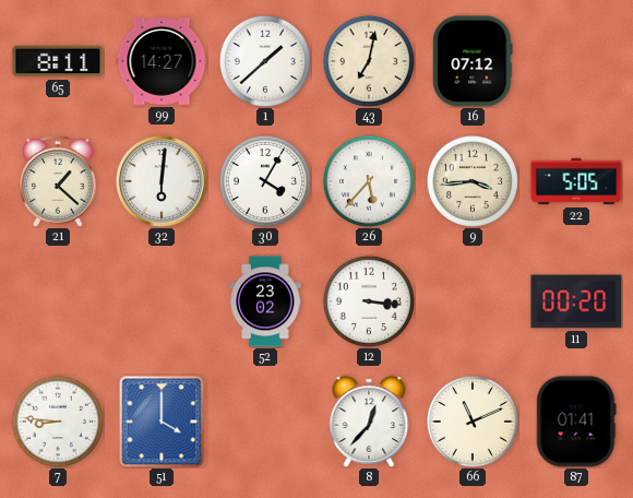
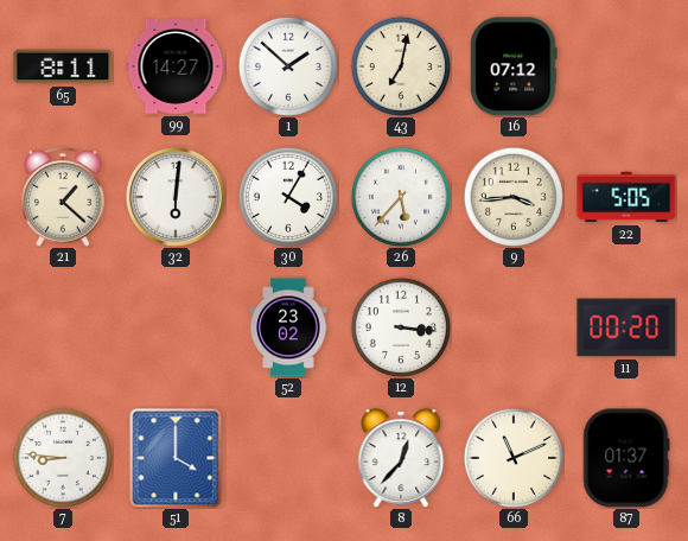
1: 1:38 -> 1:52
87: 01:41 -> 01:37
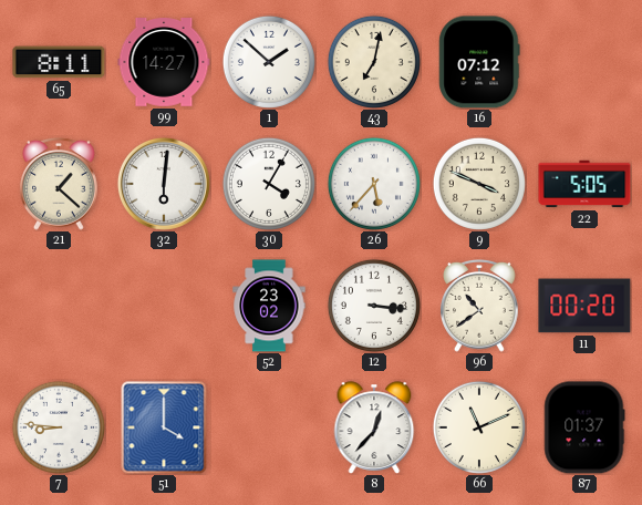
9: 3:44 -> 3:49
96: none -> 10:39
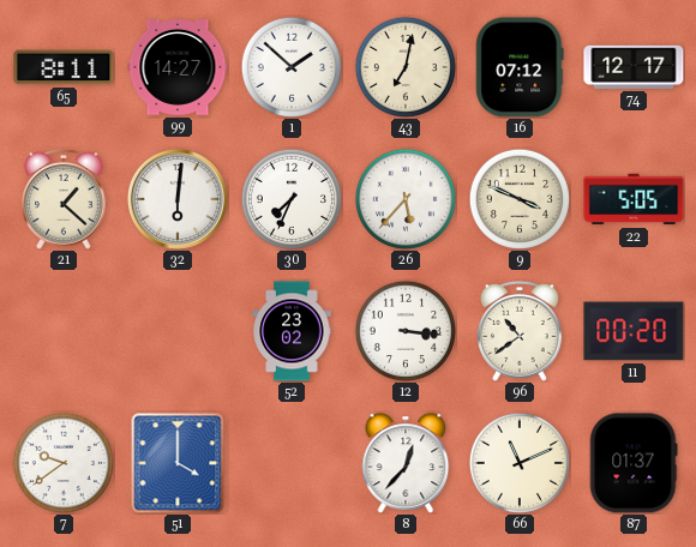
74: none -> 12:17
30: 4:05 -> 7:34
7: 8:46 -> 9:39
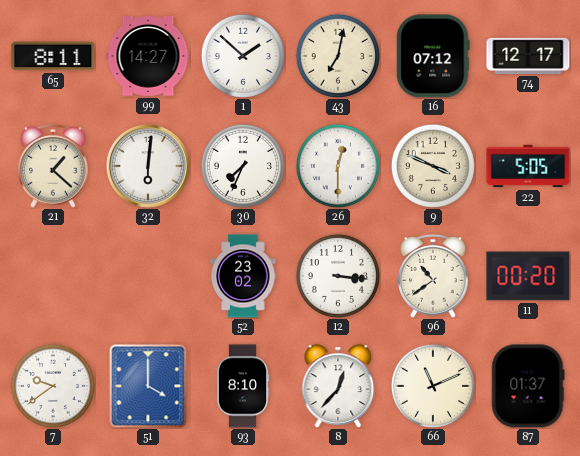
26: 5:37 -> 12:30
93: none -> 8:10
